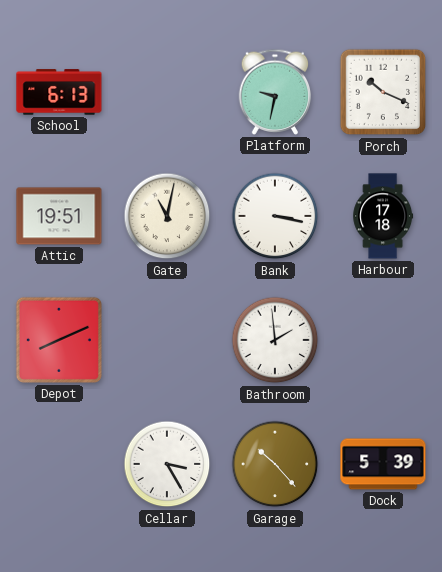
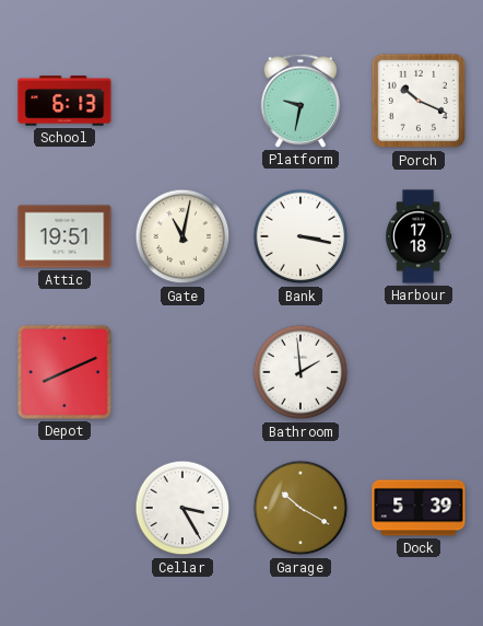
Garage: 10:23 -> 10:20
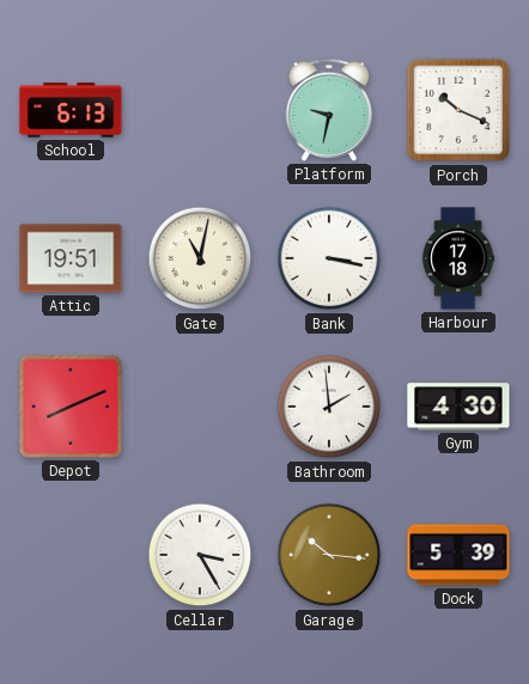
Gym: none -> 4:30
Garage: 10:20 -> 10:16
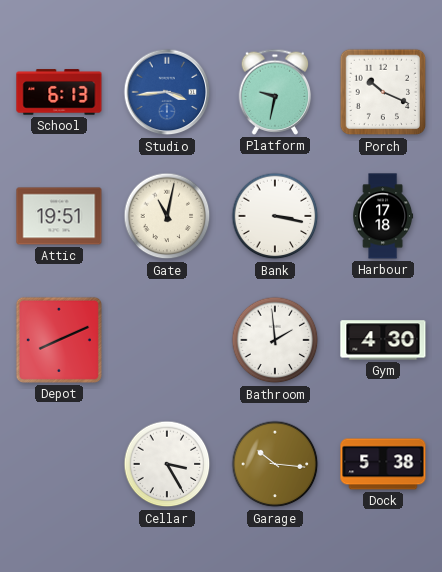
Studio: none -> 3:44
Dock: 5:39 -> 5:38
